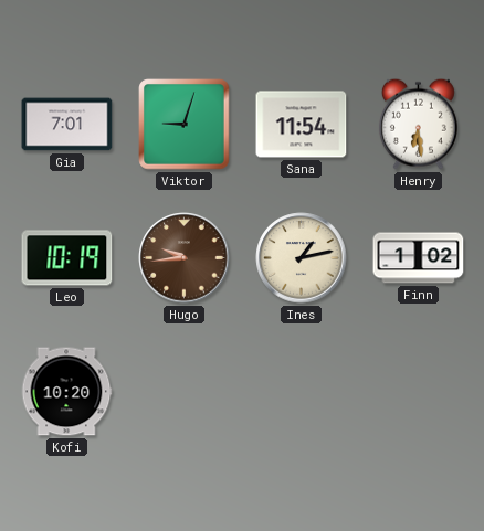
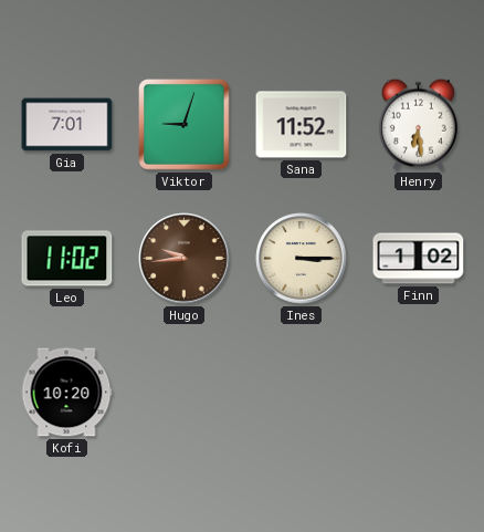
Sana: 11:54 -> 11:52
Leo: 10:19 -> 11:02
Ines: 1:13 -> 3:15
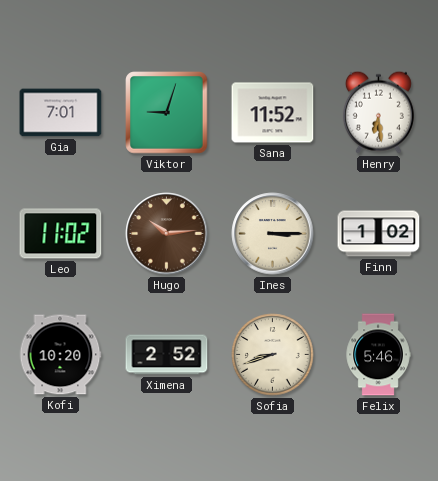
Hugo: 9:44 -> 10:14
Ximena: none -> 2:52
Sofia: none -> 8:42
Felix: none -> 5:46
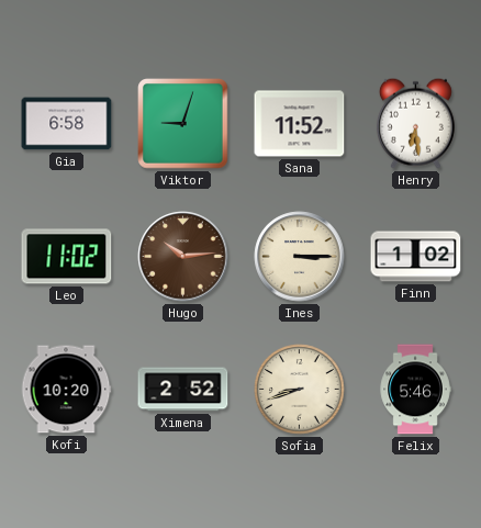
Gia: 7:01 -> 6:58
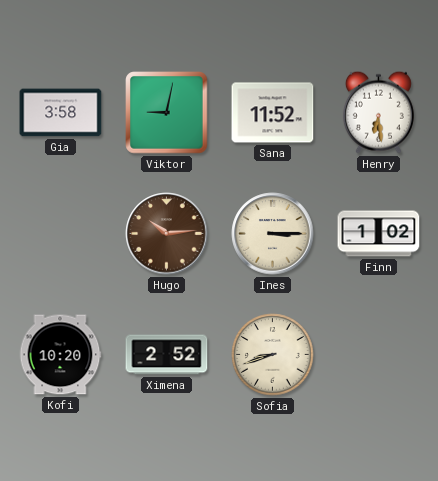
Gia: 6:58 -> 3:58
Viktor: 9:03 -> 9:02
Leo: 11:02 -> none
Felix: 5:46 -> none
